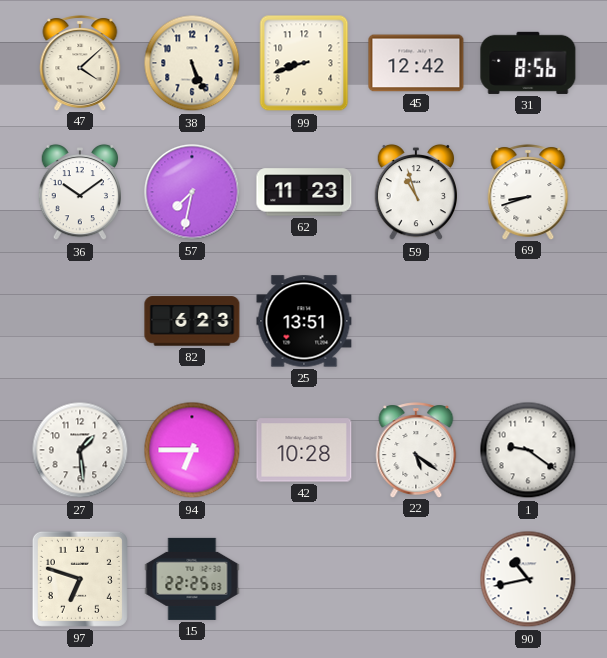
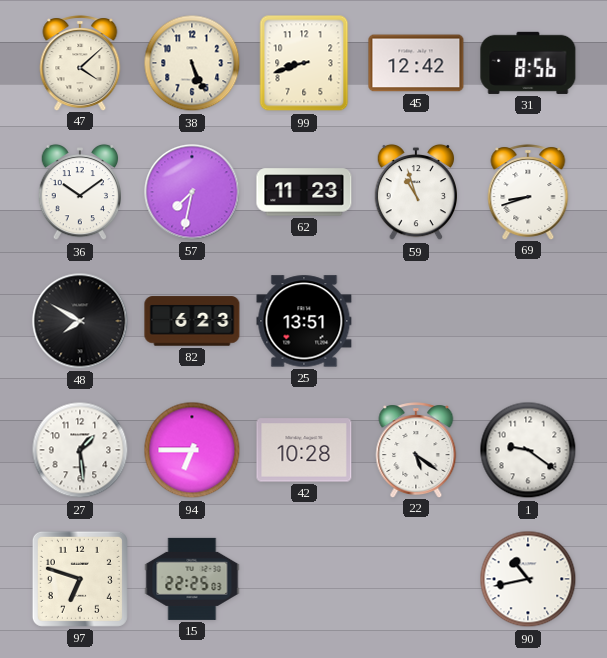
48: none -> 7:50
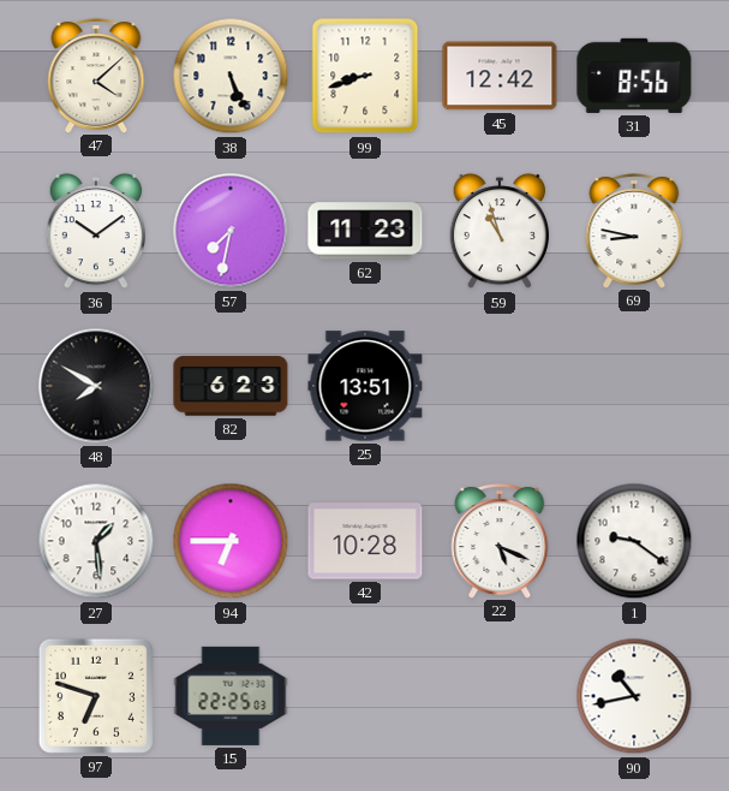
69: 8:42 -> 8:47
22: 5:21 -> 5:19
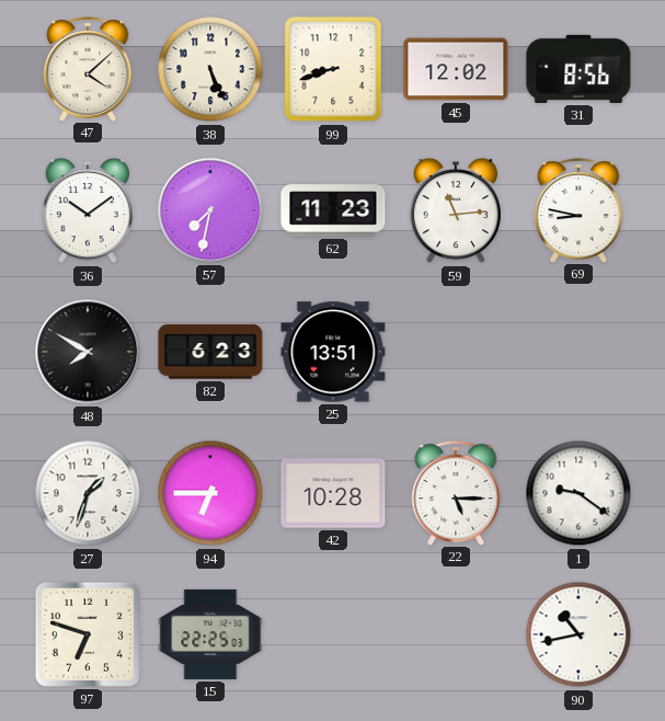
45: 12:42 -> 12:02
59: 10:57 -> 11:14
27: 1:29 -> 1:33
22: 5:19 -> 5:15
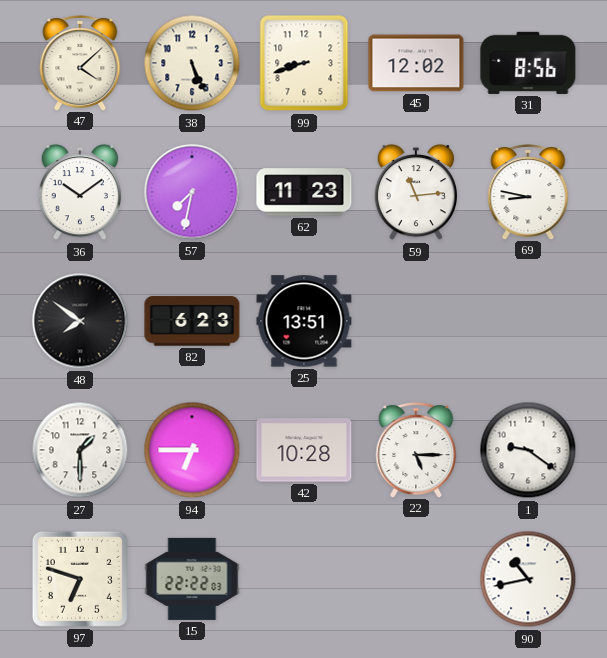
48: 7:50 -> 7:51
27: 1:33 -> 1:30
15: 22:25 -> 22:22
